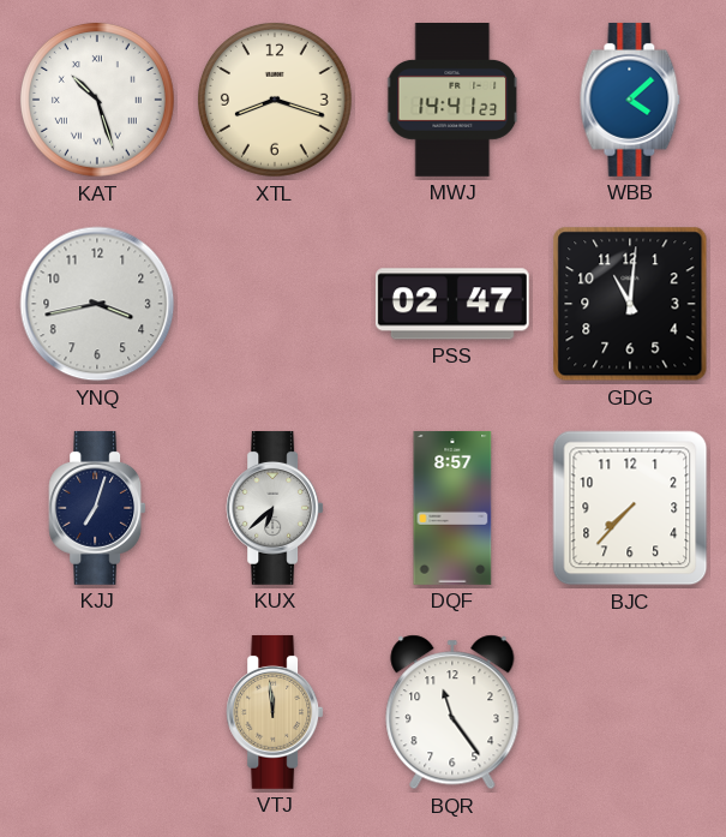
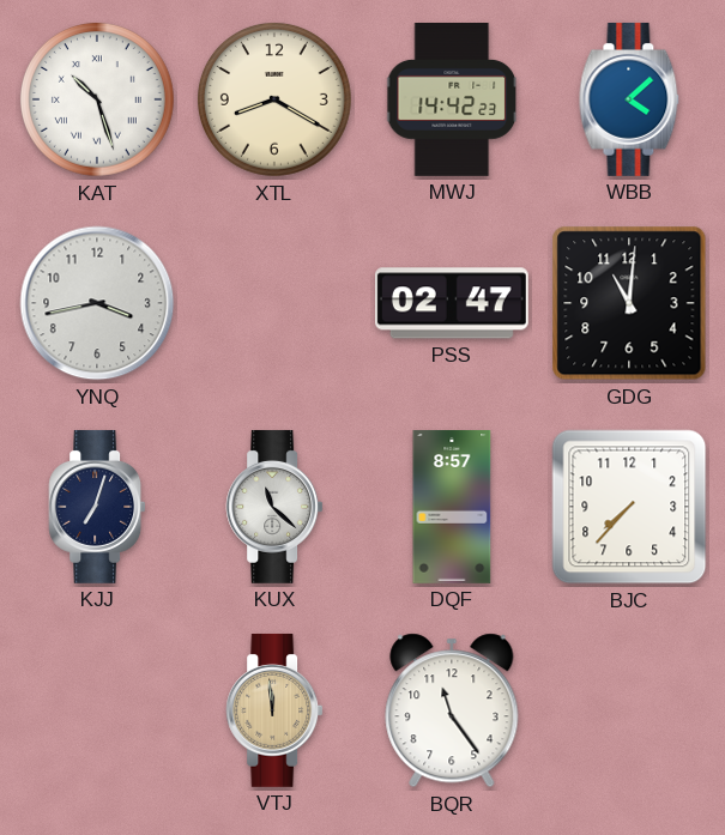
XTL: 8:18 -> 8:20
MWJ: 14:41 -> 14:42
KUX: 6:38 -> 11:22
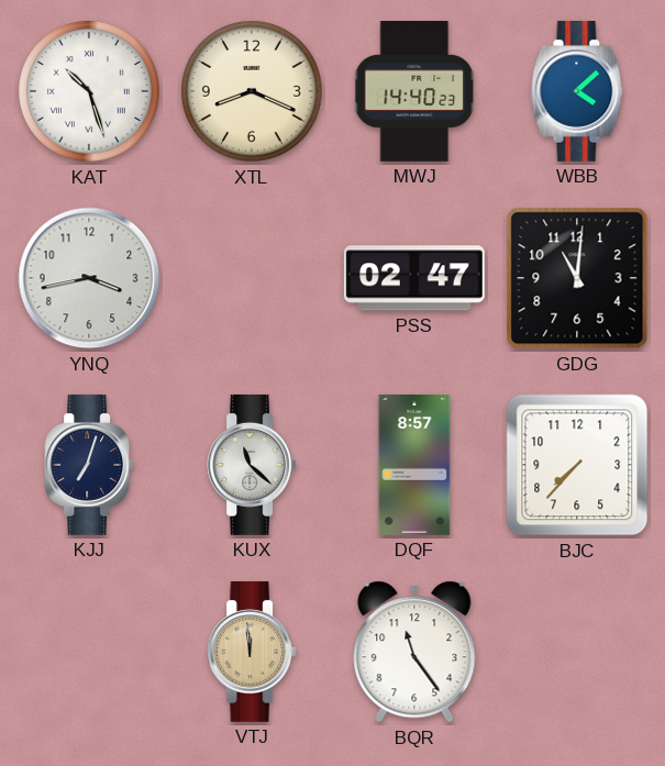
XTL: 8:20 -> 8:19
MWJ: 14:42 -> 14:40
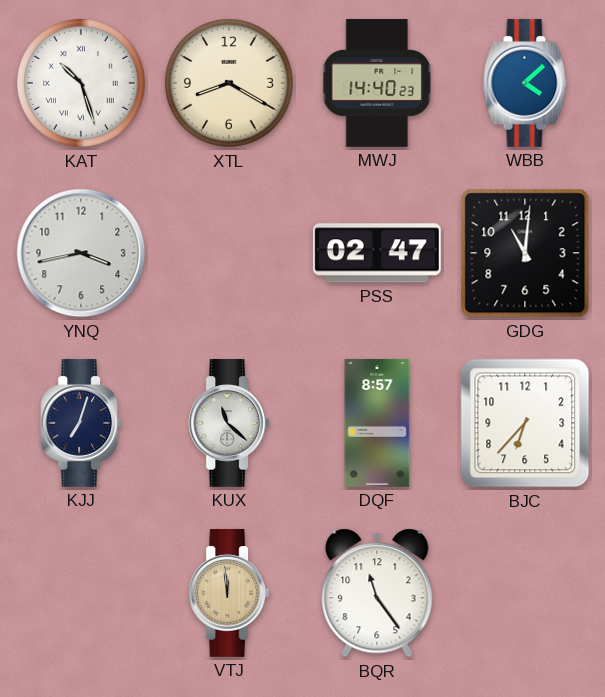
XTL: 8:19 -> 8:20
BJC: 7:37 -> 6:37
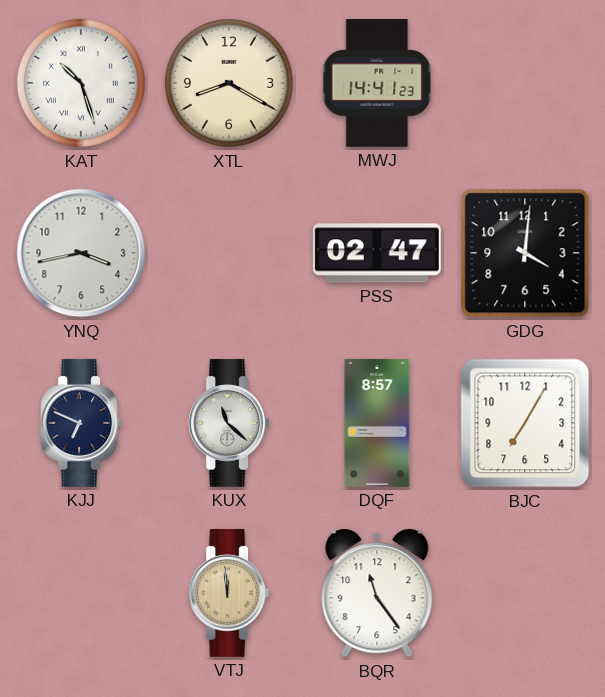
MWJ: 14:40 -> 14:41
WBB: 4:08 -> none
GDG: 11:01 -> 4:01
KJJ: 7:03 -> 6:49
BJC: 6:37 -> 7:05
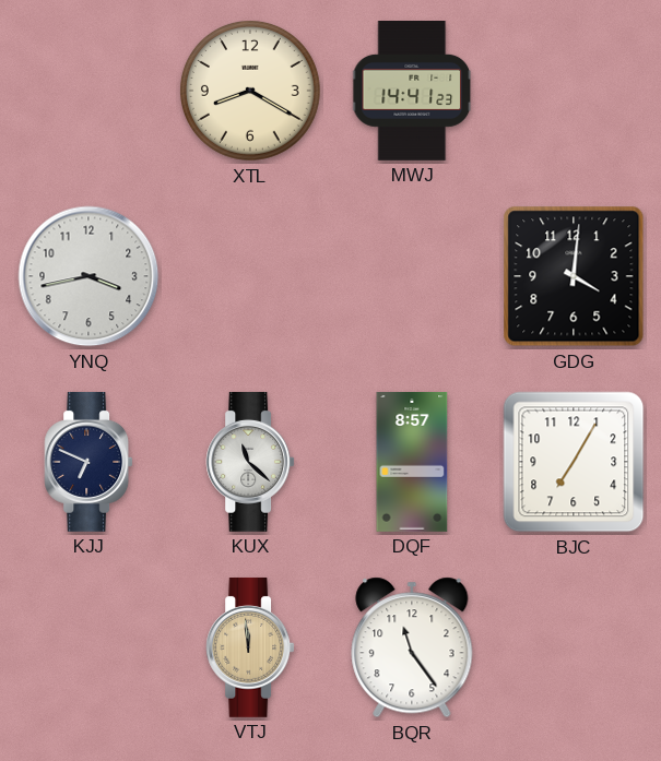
KAT: 10:27 -> none
PSS: 02:47 -> none
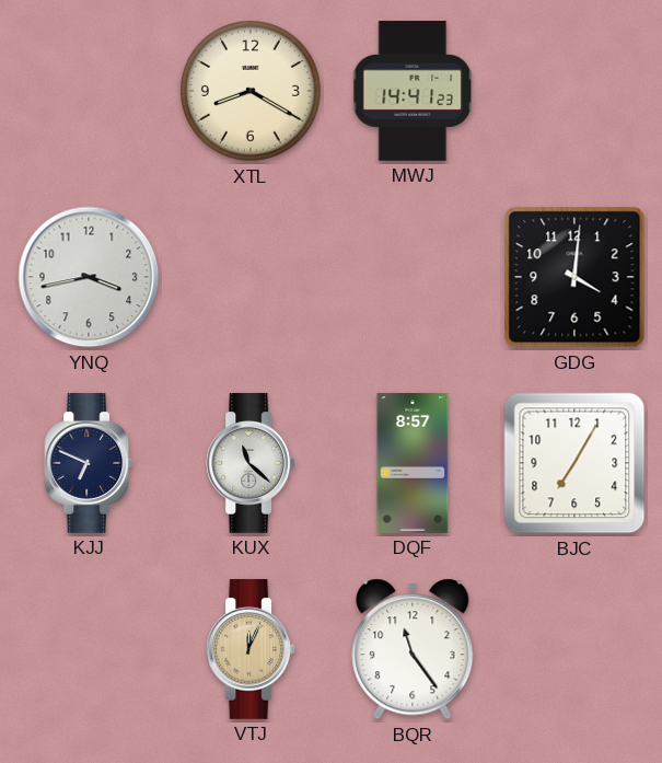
VTJ: 11:59 -> 12:04
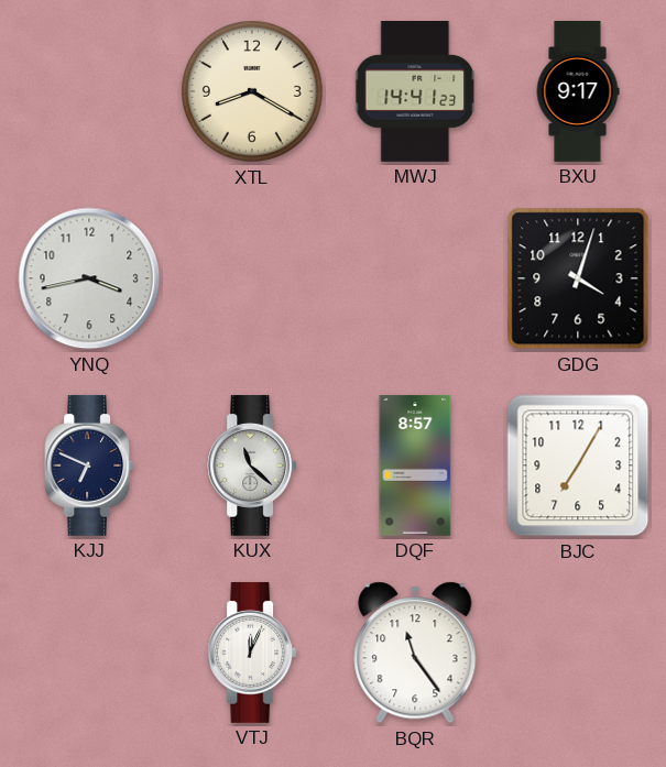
BXU: none -> 9:17
GDG: 4:01 -> 4:03
VTJ dial: champagne -> white
